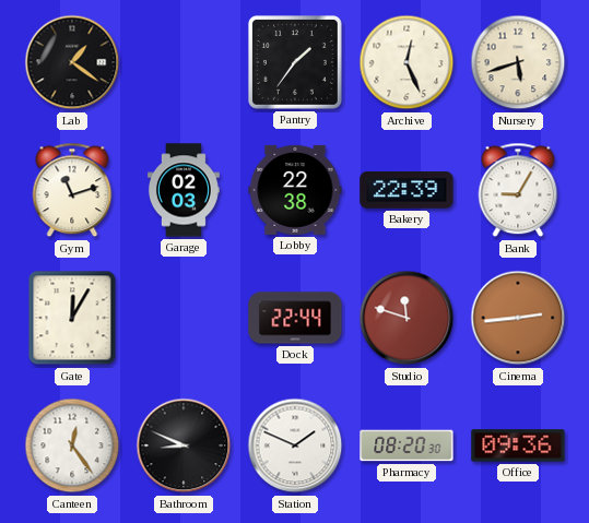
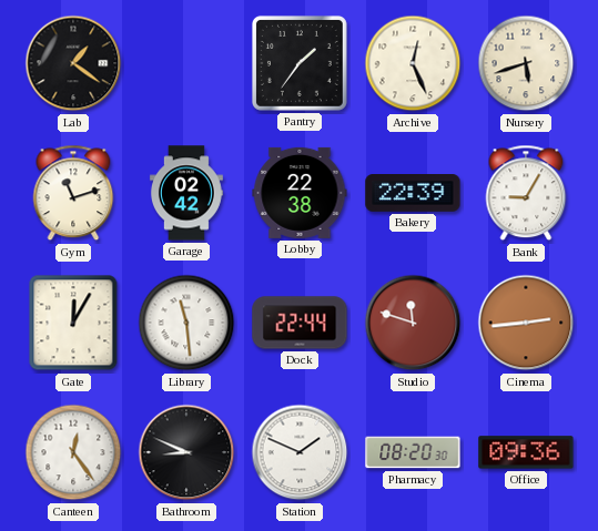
Garage: 02:03 -> 02:42
Library: none -> 11:29
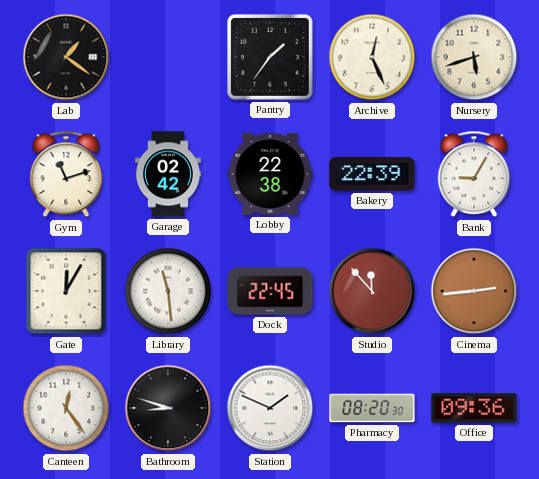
Dock: 22:44 -> 22:45
Studio: 11:48 -> 11:53
Bathroom: 8:49 -> 8:48
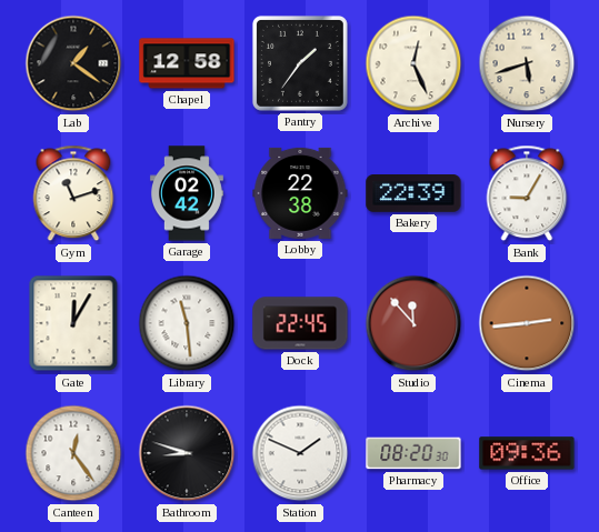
Chapel: none -> 12:58
